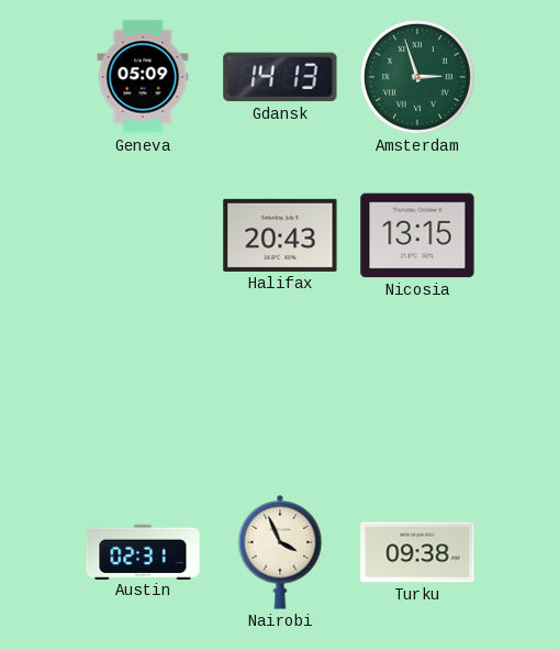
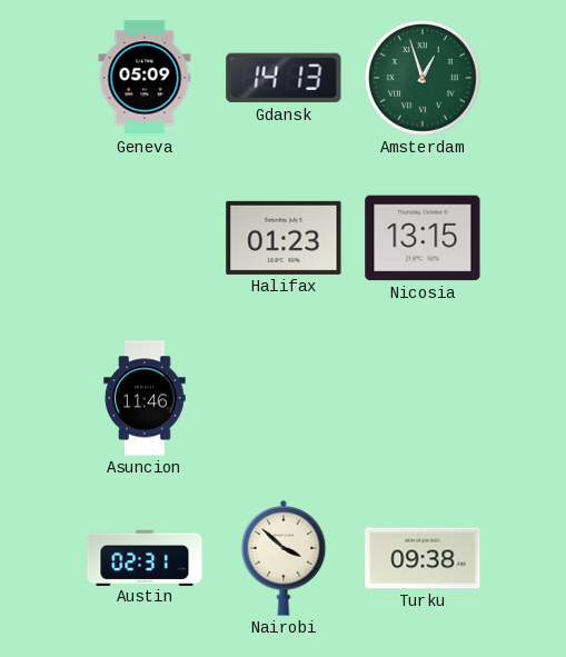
Amsterdam: 2:57 -> 12:57
Halifax: 20:43 -> 01:23
Asuncion: none -> 11:46
Nairobi: 3:56 -> 3:52
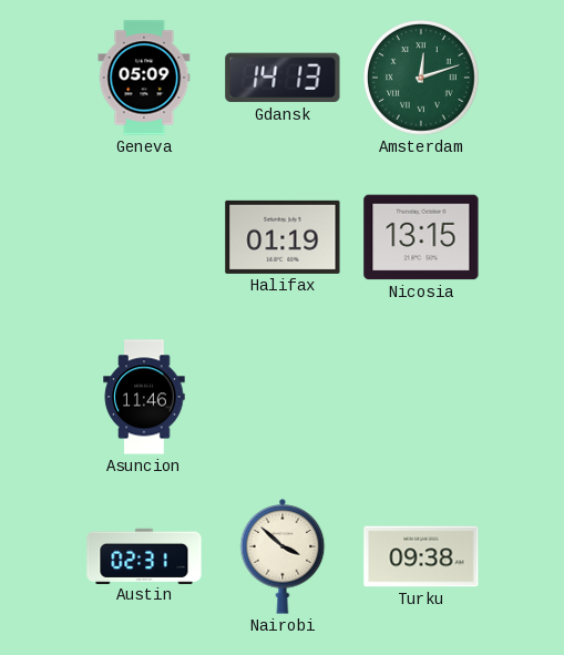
Amsterdam: 12:57 -> 12:12
Halifax: 01:23 -> 01:19
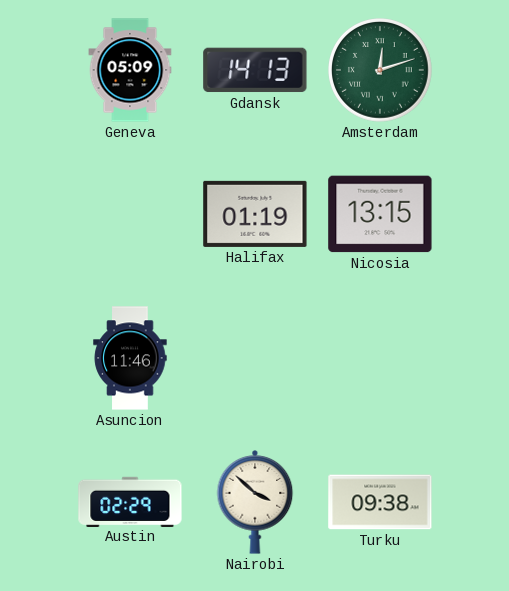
Austin: 02:31 -> 02:29
